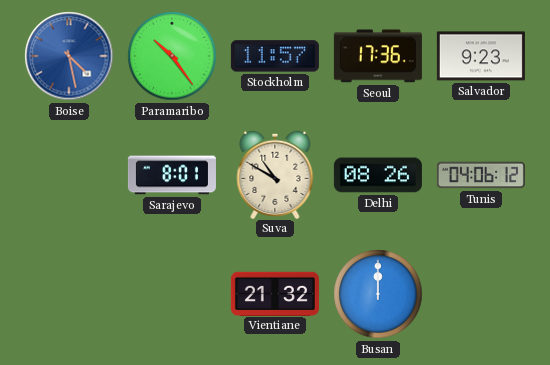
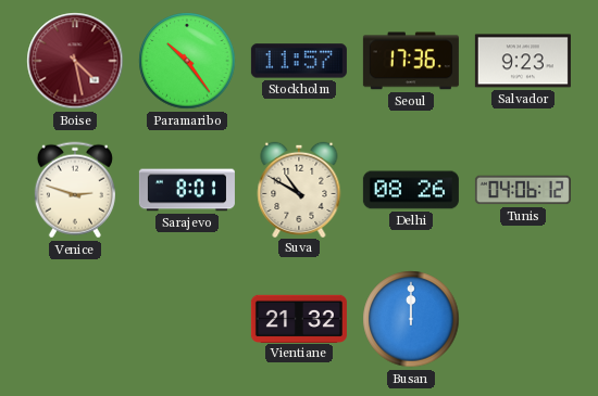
Boise dial: blue -> burgundy
Venice: none -> 2:48
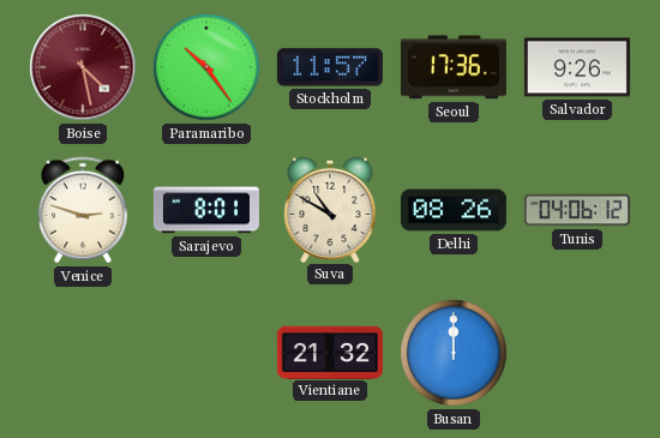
Salvador: 9:23 -> 9:26
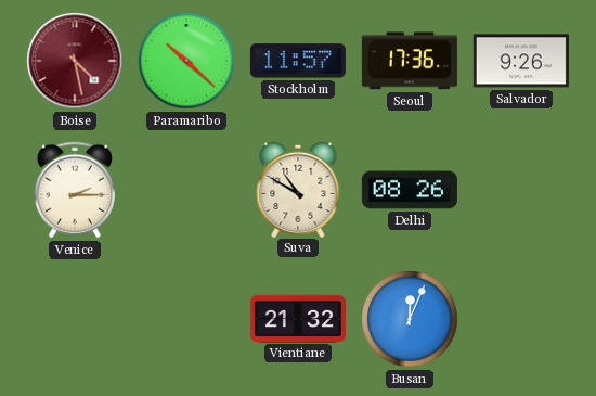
Paramaribo: 10:24 -> 10:22
Venice: 2:48 -> 2:15
Sarajevo: 8:01 -> none
Tunis: 04:06 -> none
Busan: 12:00 -> 12:04
